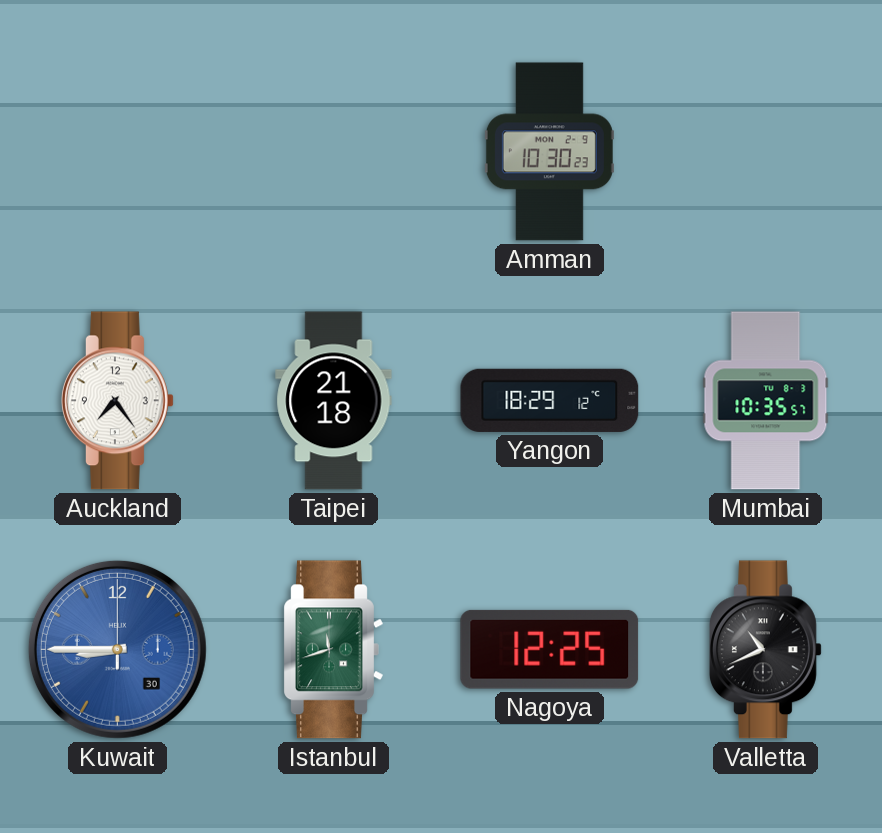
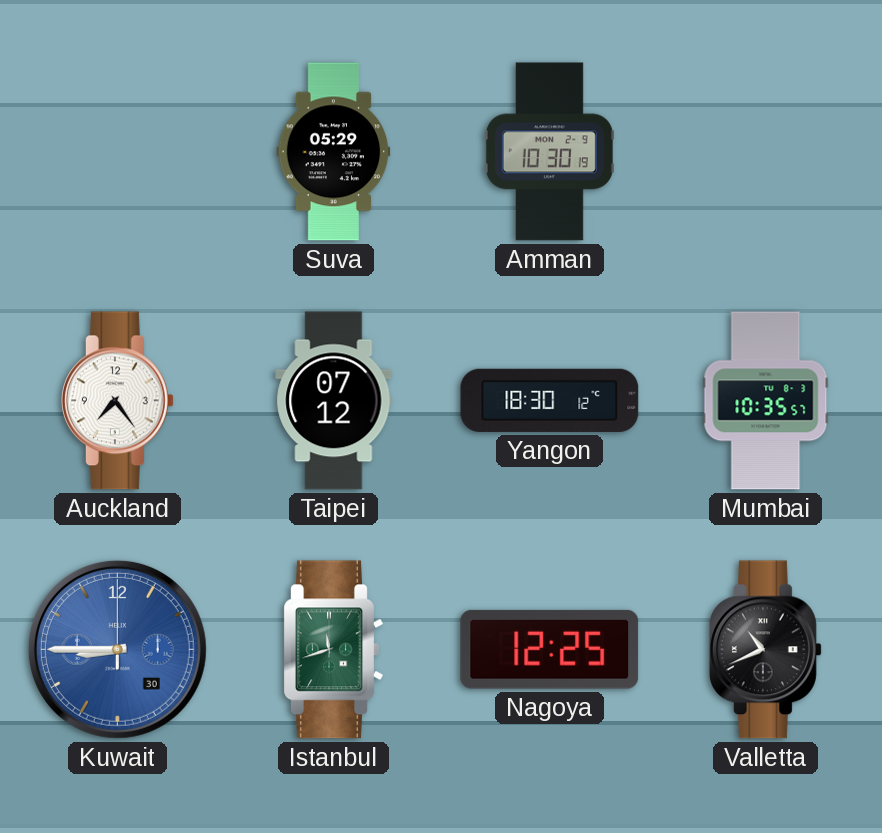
Suva: none -> 05:29
Amman: 10:30:23 -> 10:30:19
Taipei: 21:18 -> 07:12
Yangon: 18:29 -> 18:30
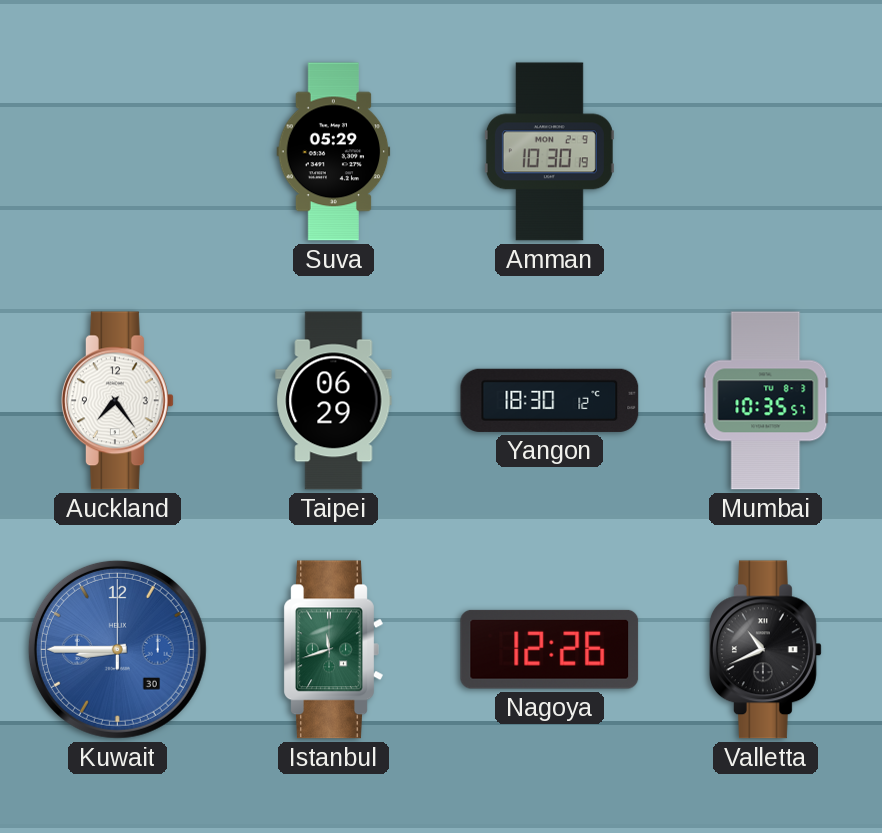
Taipei: 07:12 -> 06:29
Nagoya: 12:25 -> 12:26
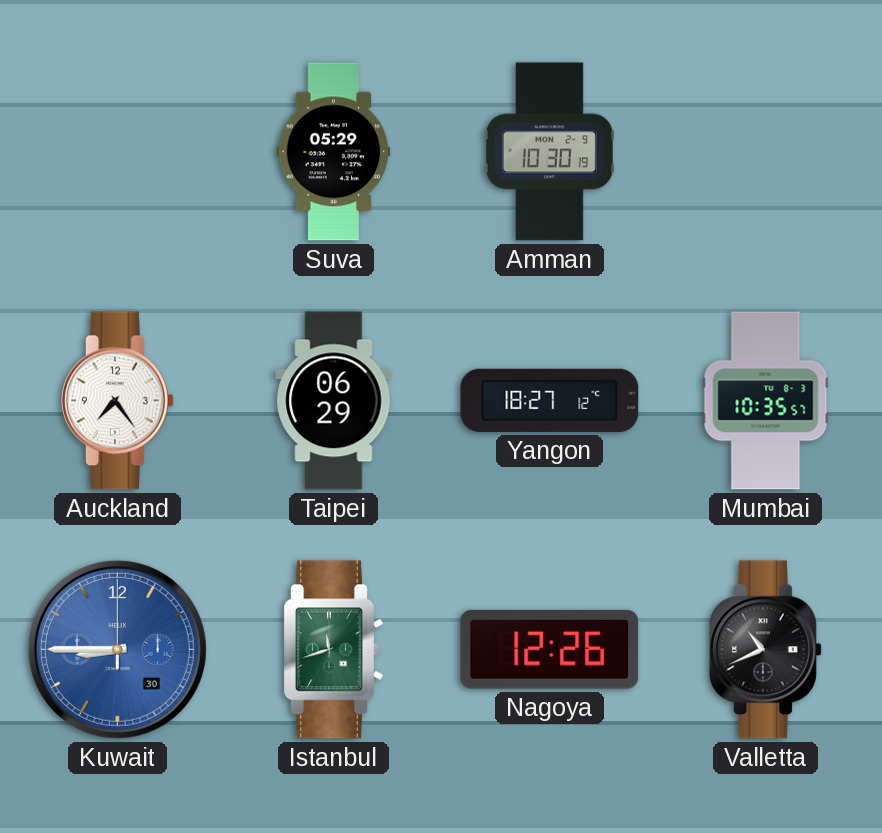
Yangon: 18:30 -> 18:27
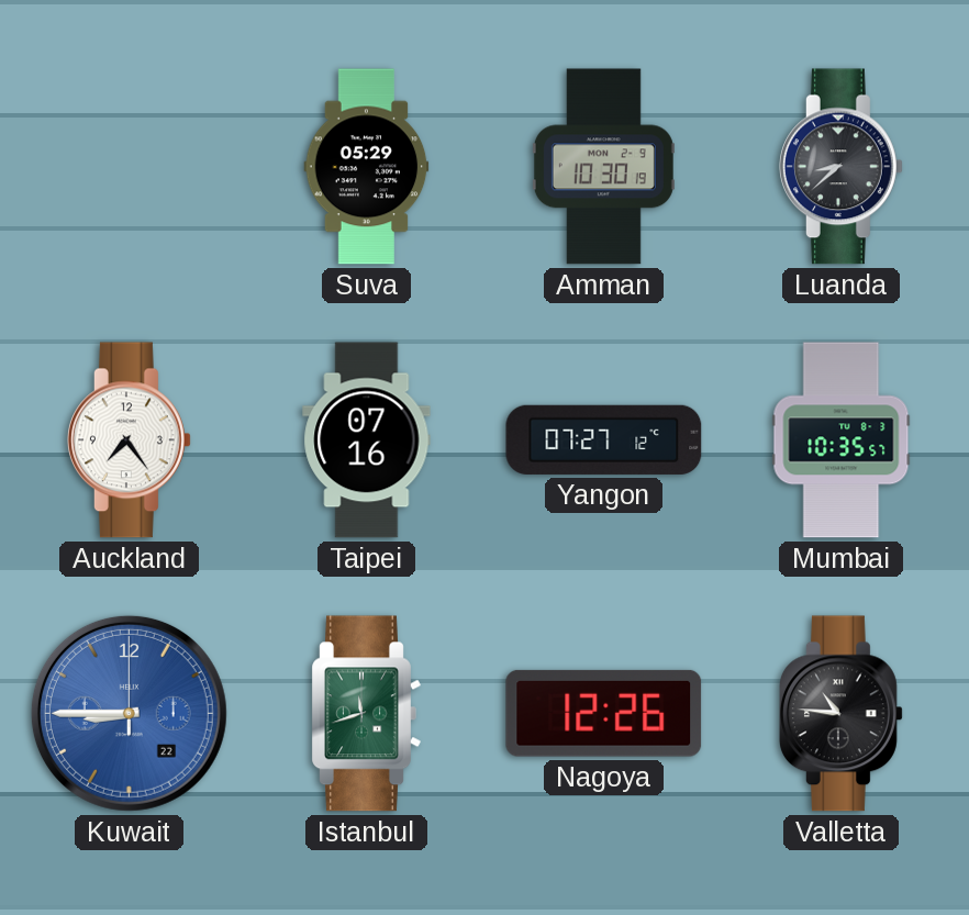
Luanda: none -> 8:38
Taipei: 06:29 -> 07:16
Yangon: 18:27 -> 07:27
Kuwait date: 30 -> 22
Valletta: 10:41 -> 10:46
